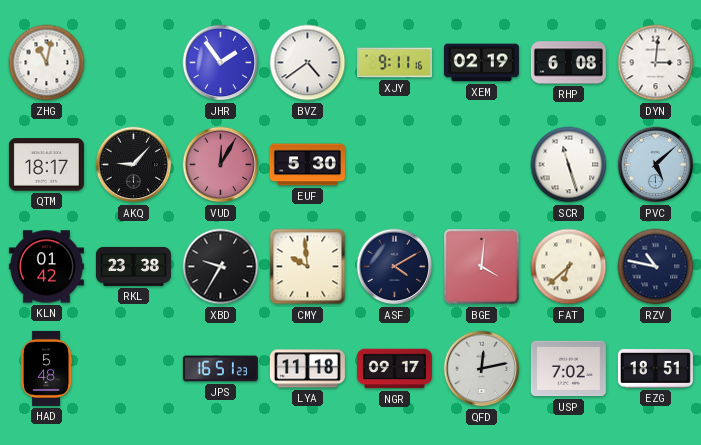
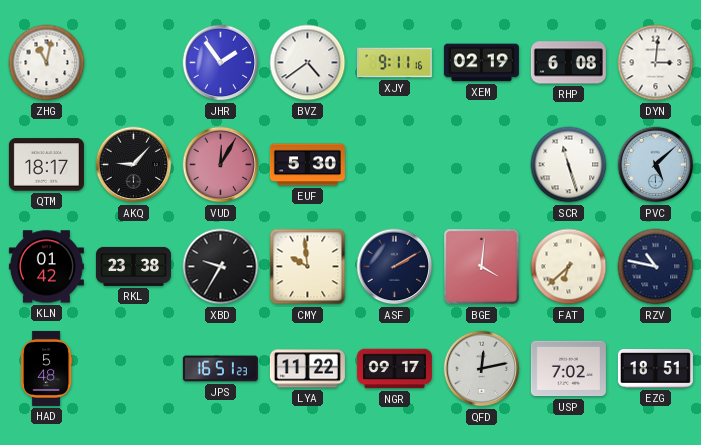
ASF: 4:10 -> 2:10
LYA: 11:18 -> 11:22
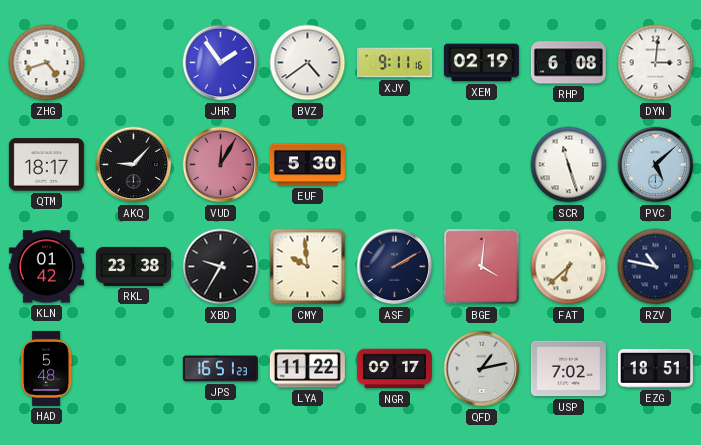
ZHG: 11:02 -> 4:42
QFD: 12:13 -> 1:13
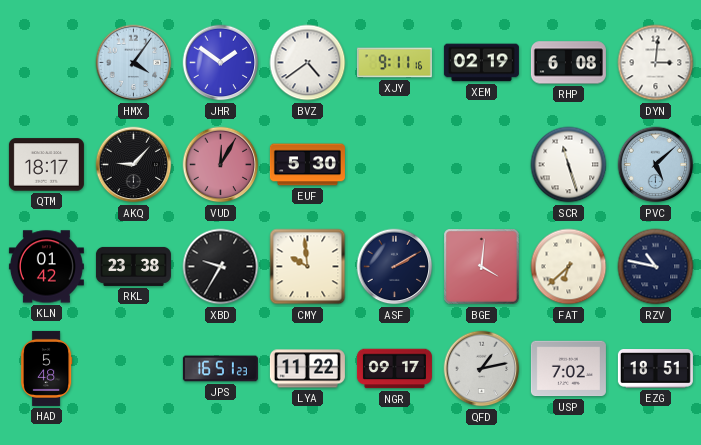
ZHG: 4:42 -> none
HMX: none -> 4:06
JHR: 1:54 -> 1:51
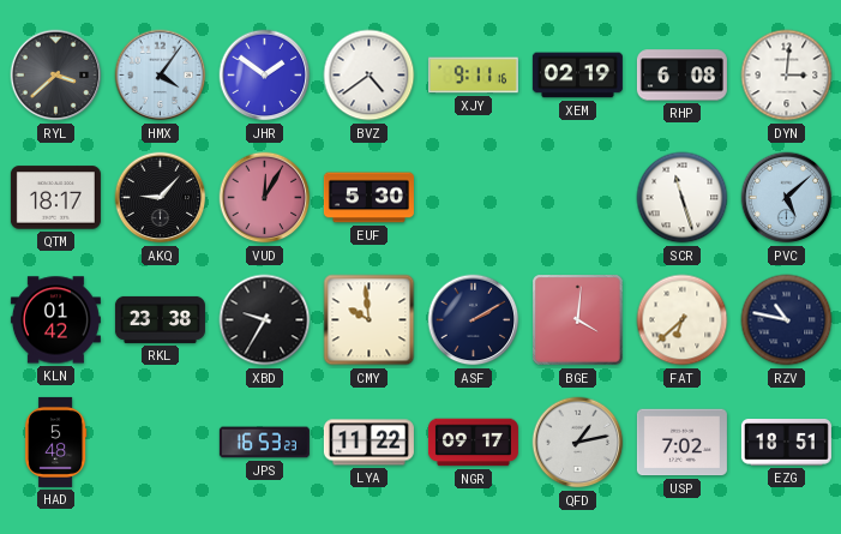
RYL: none -> 3:38
JPS: 16:51 -> 16:53
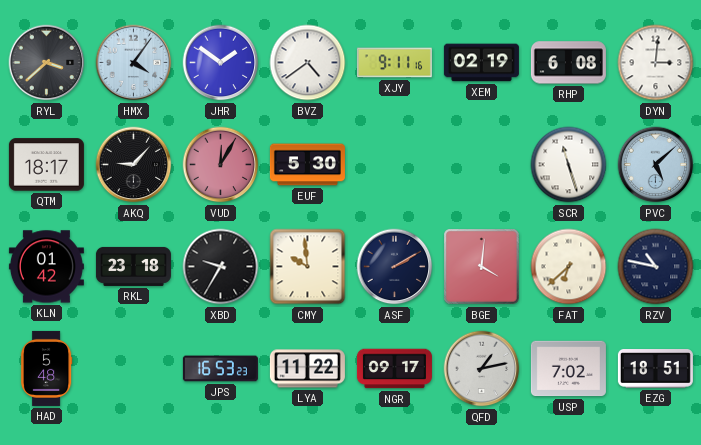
RKL: 23:38 -> 23:18
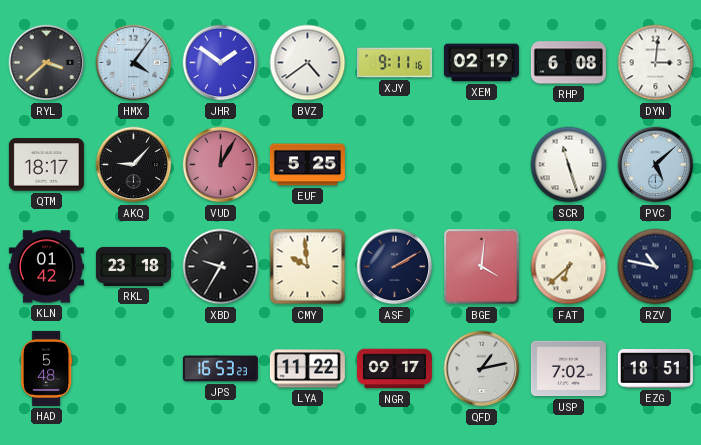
EUF: 5:30 -> 5:25
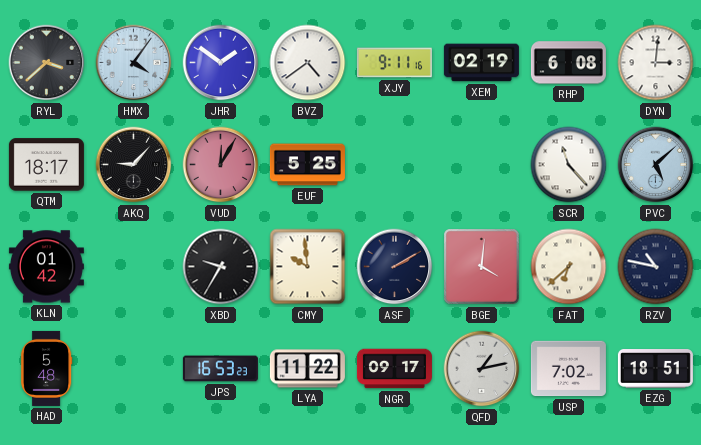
SCR: 11:27 -> 11:23
RKL: 23:18 -> none
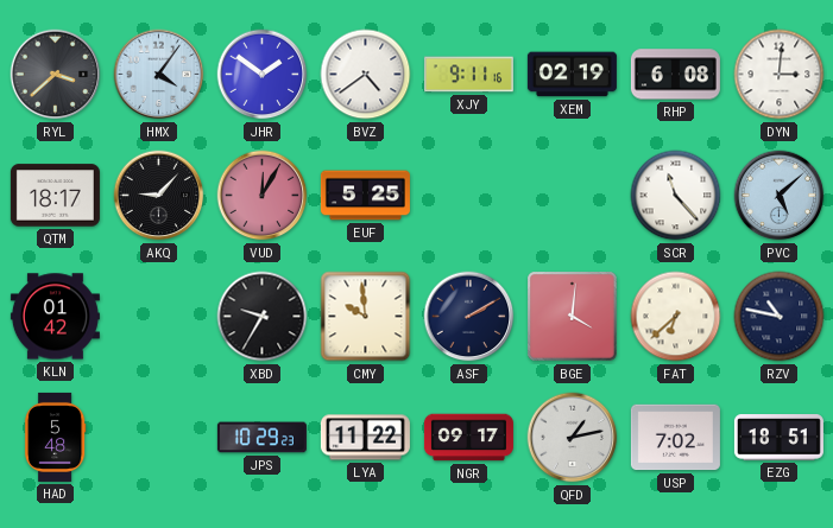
JPS: 16:53 -> 10:29
